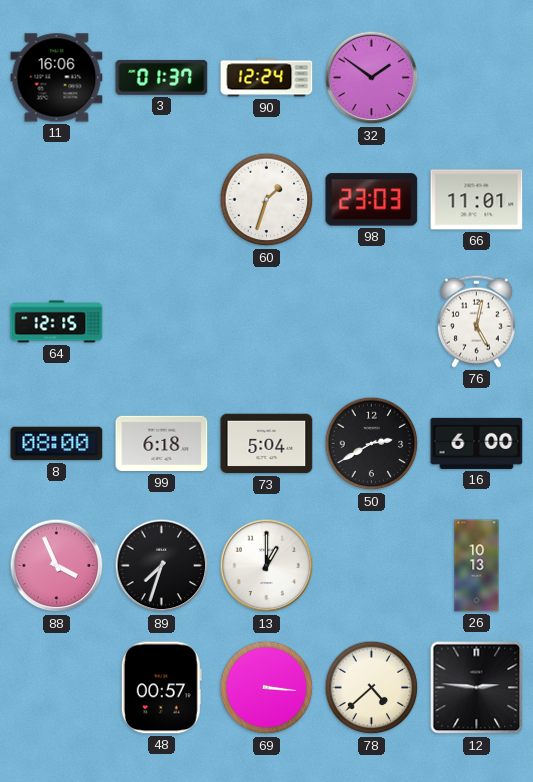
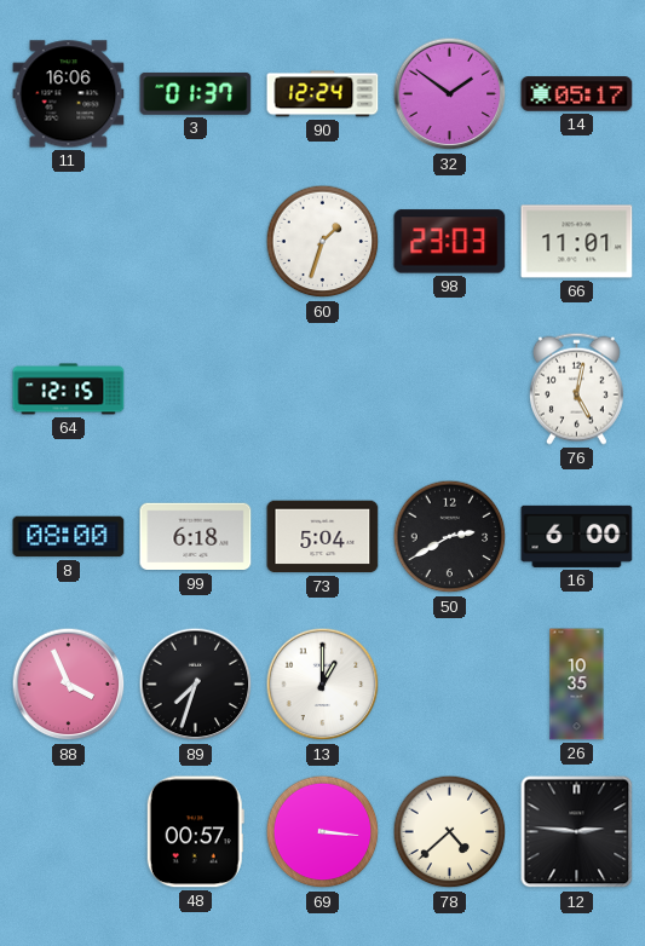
14: none -> 05:17
26: 10:13 -> 10:35
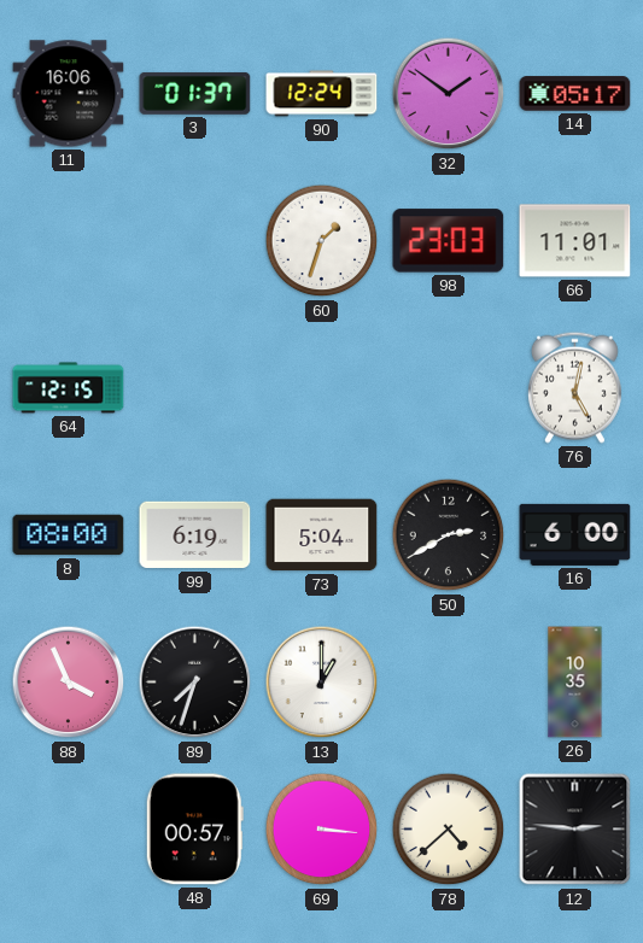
99: 6:18 -> 6:19
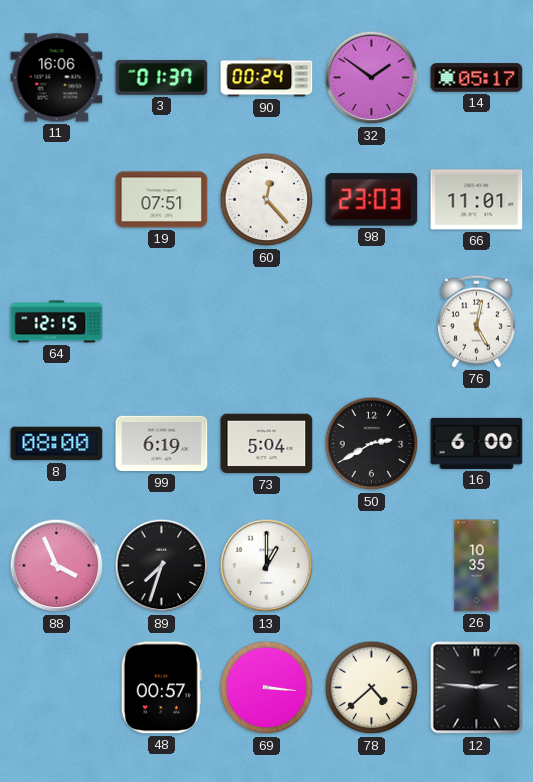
90: 12:24 -> 00:24
19: none -> 07:51
60: 1:33 -> 12:23
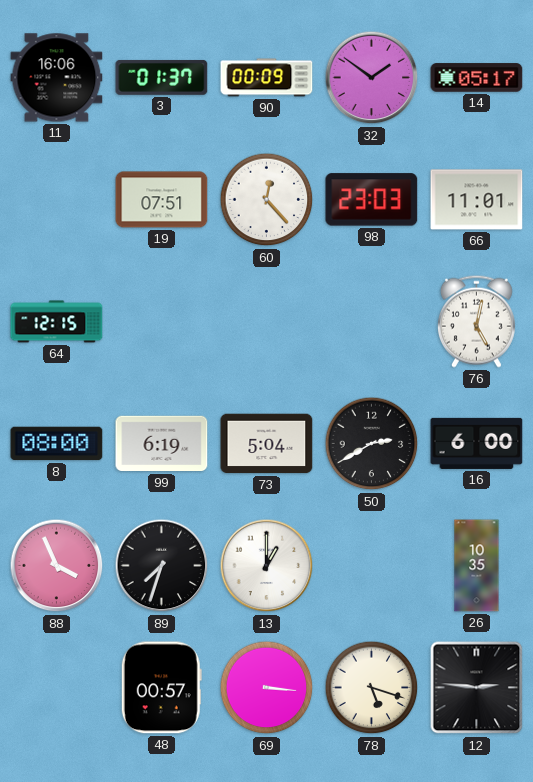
90: 00:24 -> 00:09
78: 4:38 -> 5:18
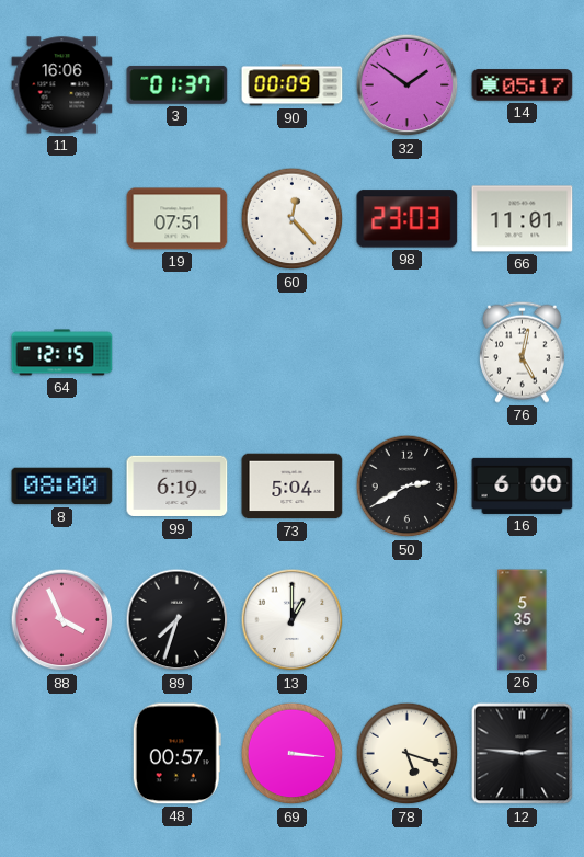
26: 10:35 -> 5:35
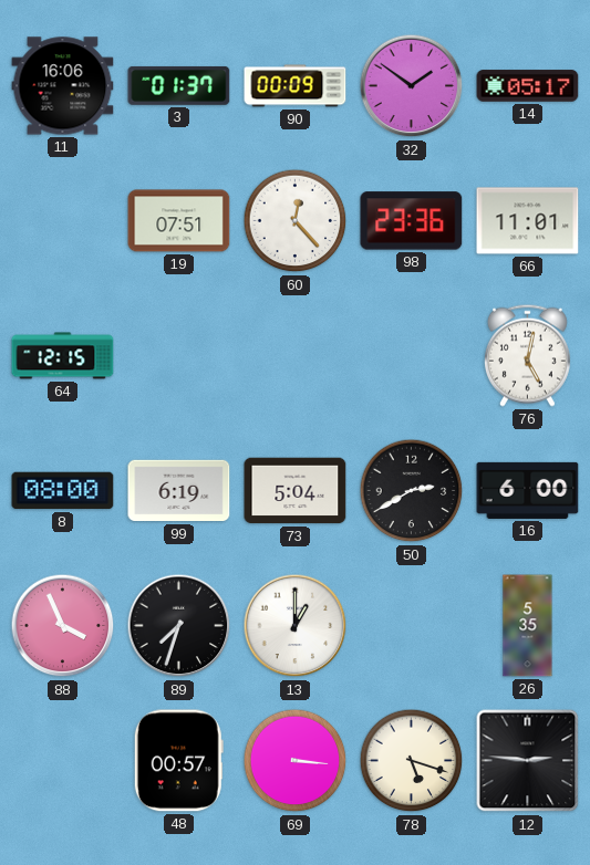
98: 23:03 -> 23:36
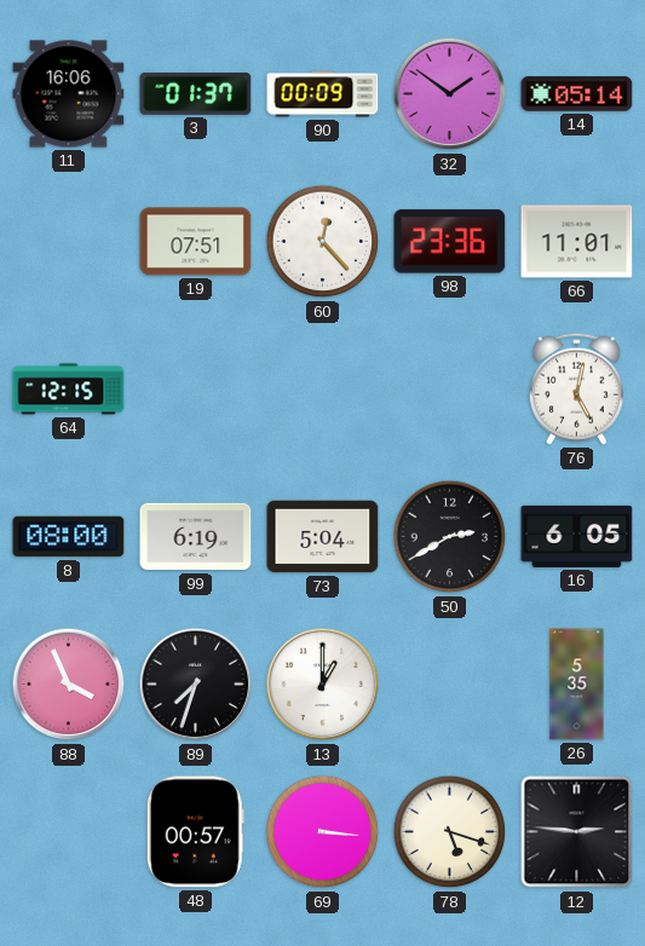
14: 05:17 -> 05:14
16: 6:00 -> 6:05
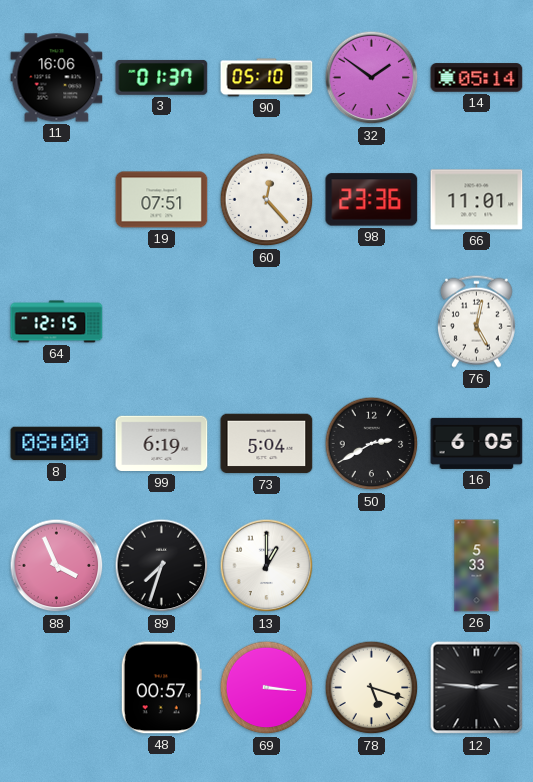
90: 00:09 -> 05:10
26: 5:35 -> 5:33
